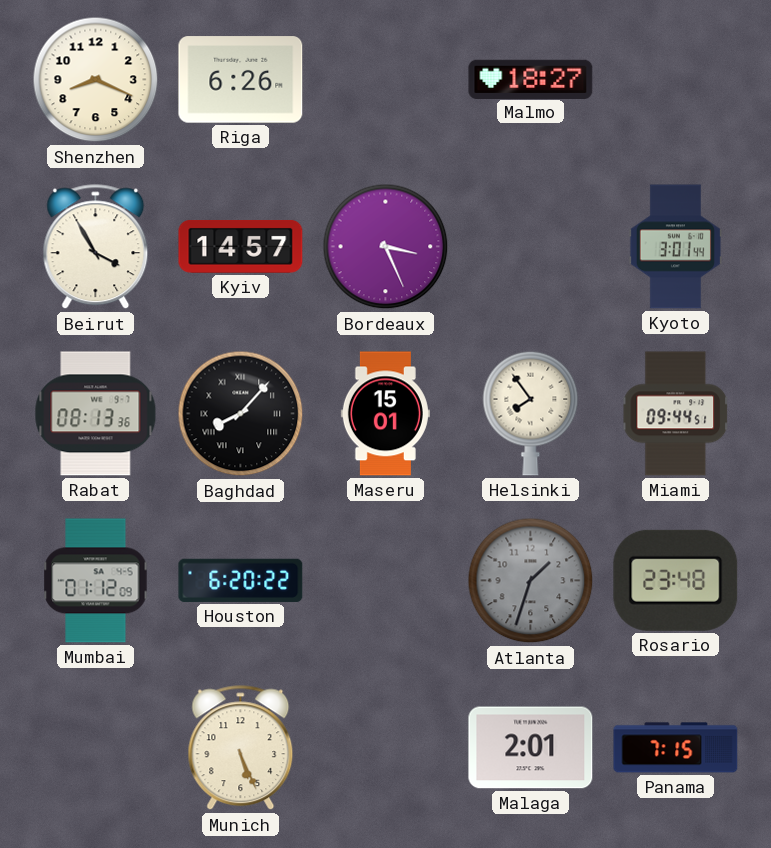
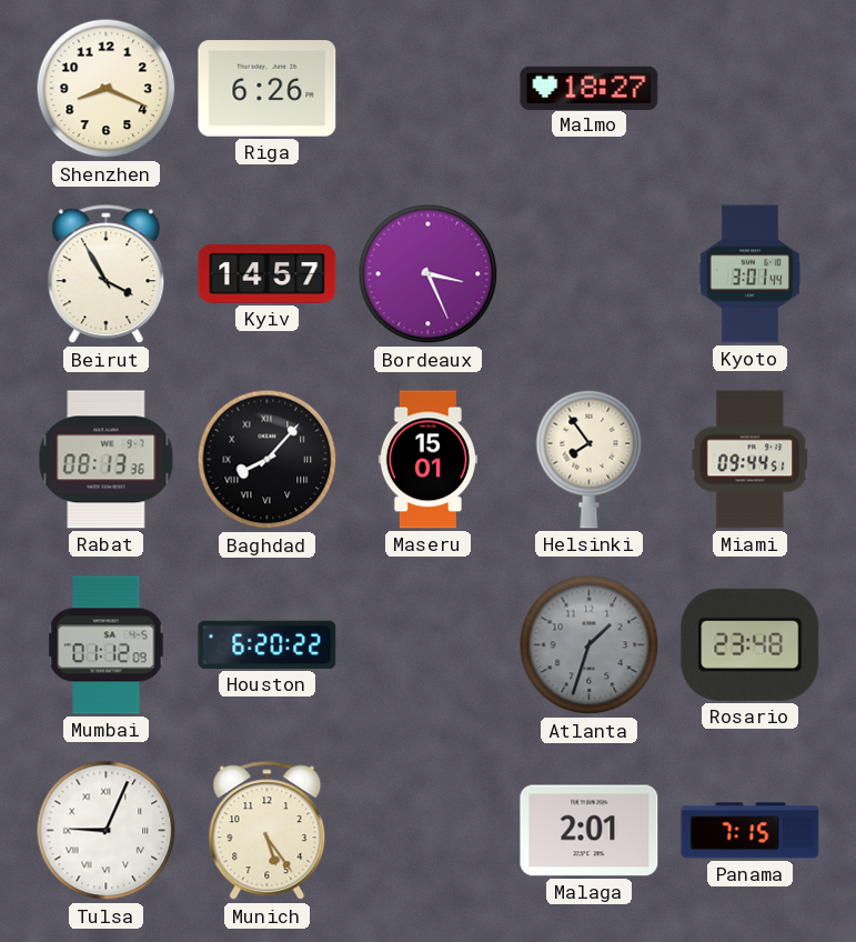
Tulsa: none -> 9:04
Munich: 5:26 -> 5:24
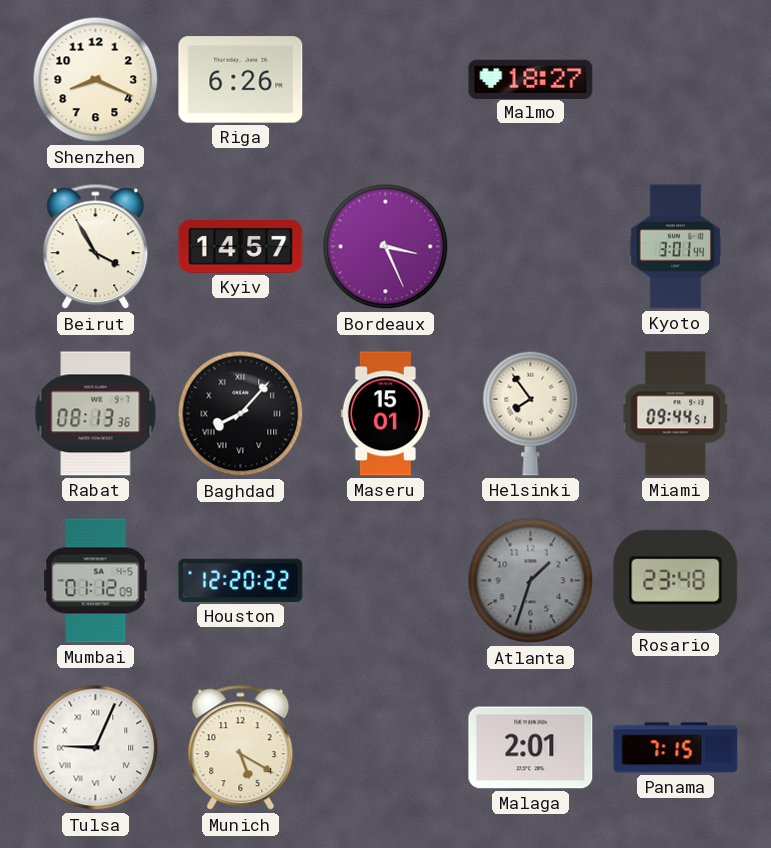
Houston: 6:20 -> 12:20
Munich: 5:24 -> 5:20
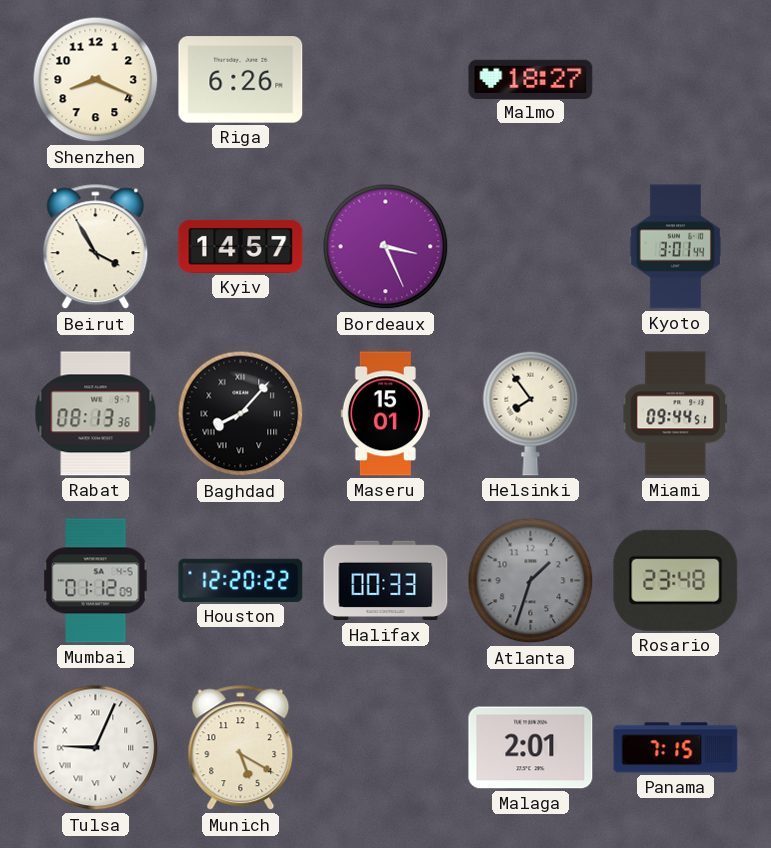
Halifax: none -> 00:33
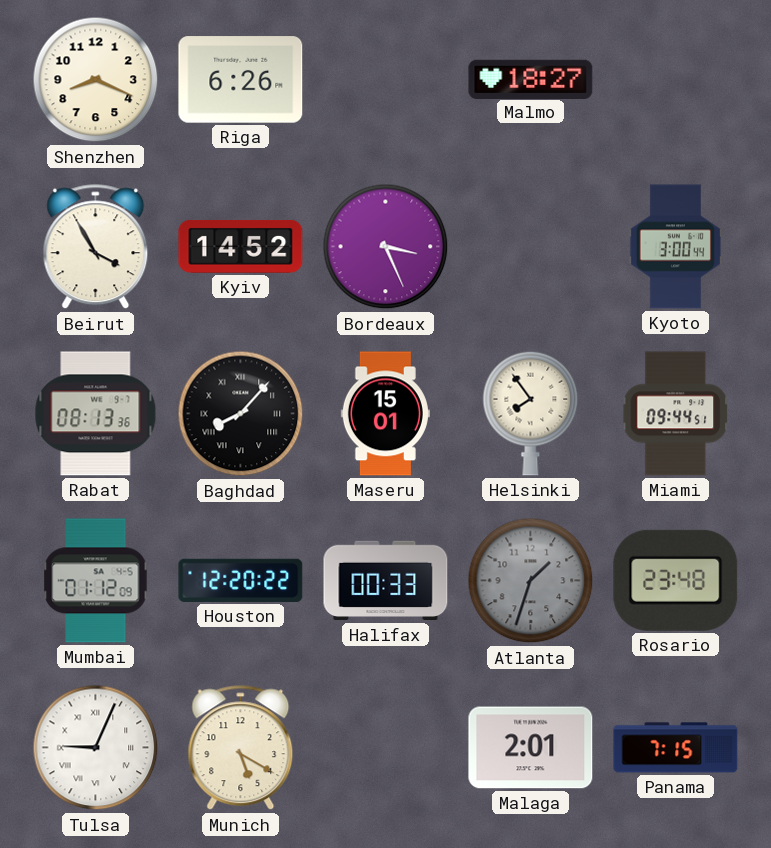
Kyiv: 14:57 -> 14:52
Kyoto: 3:01 -> 3:00
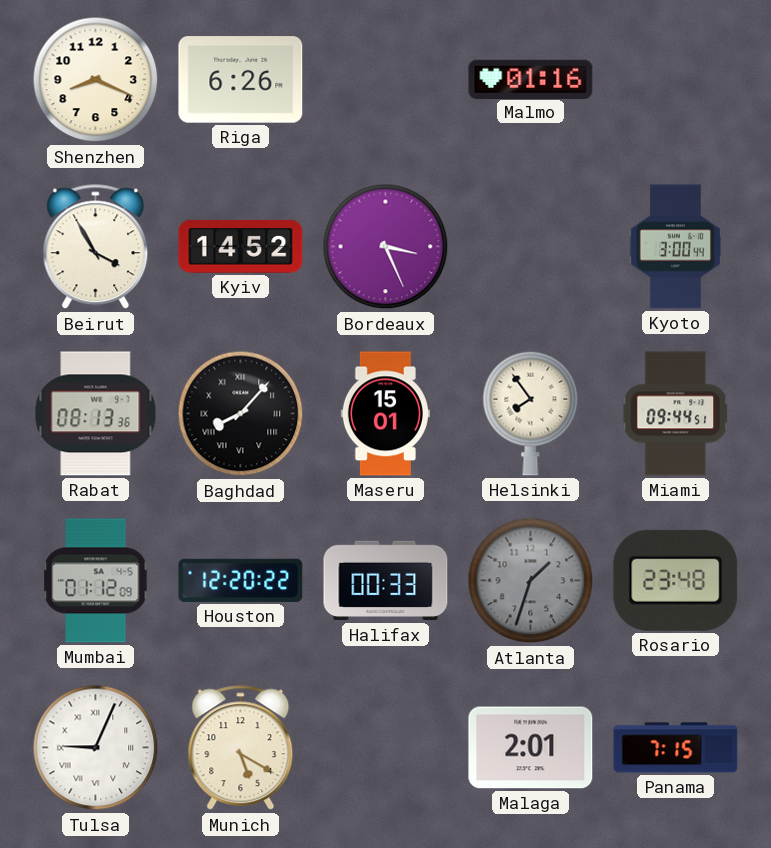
Malmo: 18:27 -> 01:16
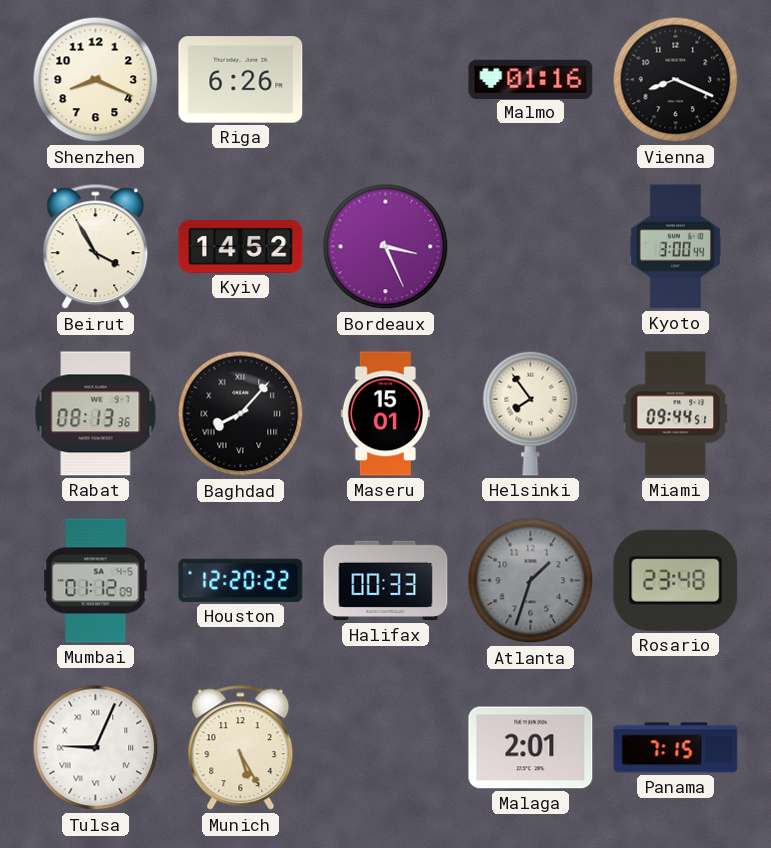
Vienna: none -> 8:19
Munich: 5:20 -> 5:25
